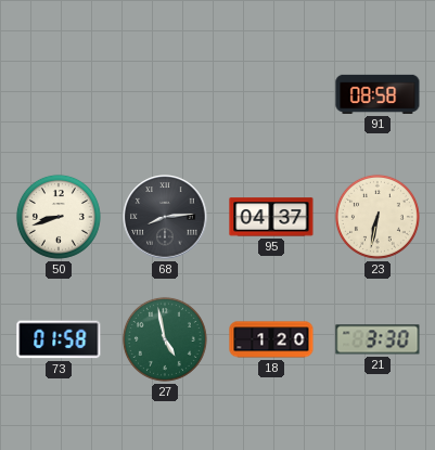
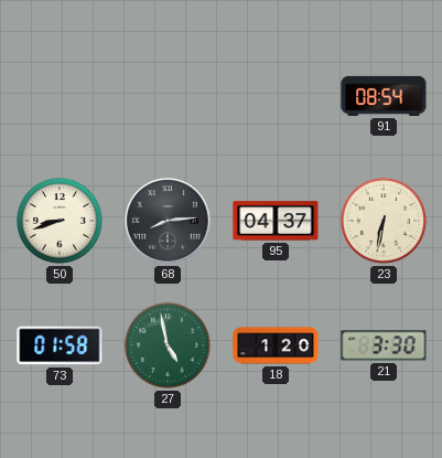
91: 08:58 -> 08:54
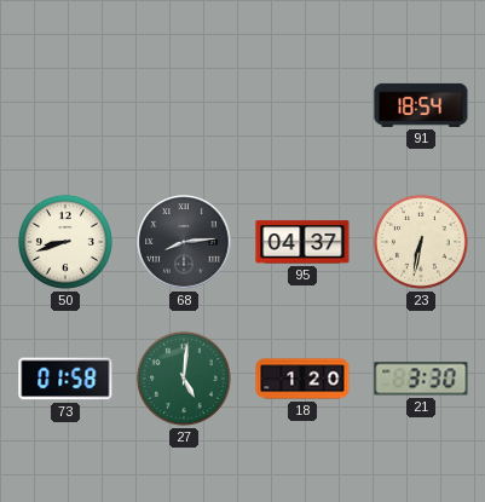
91: 08:54 -> 18:54
27: 4:58 -> 5:01
